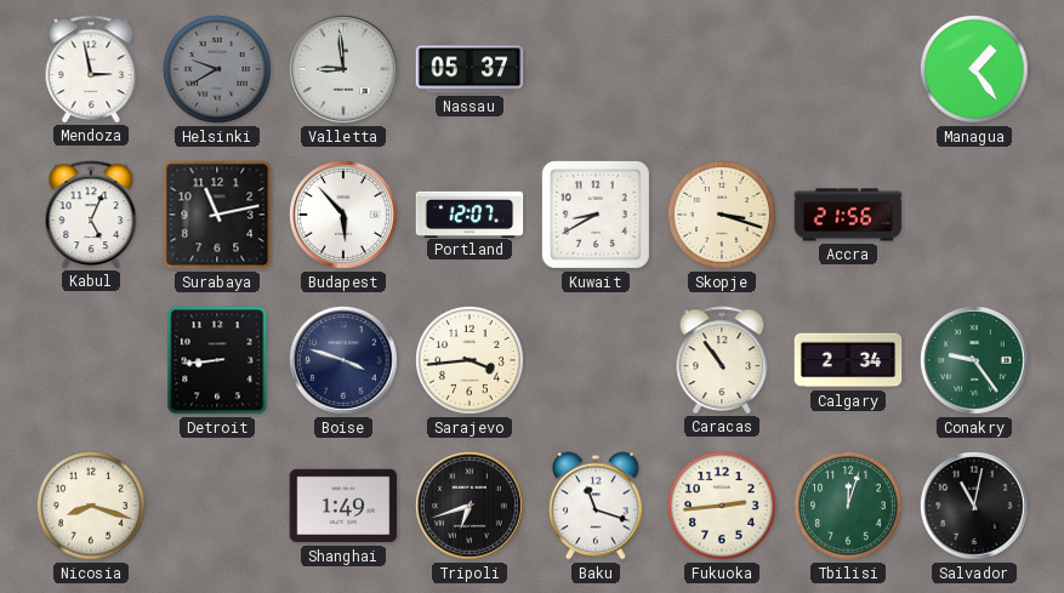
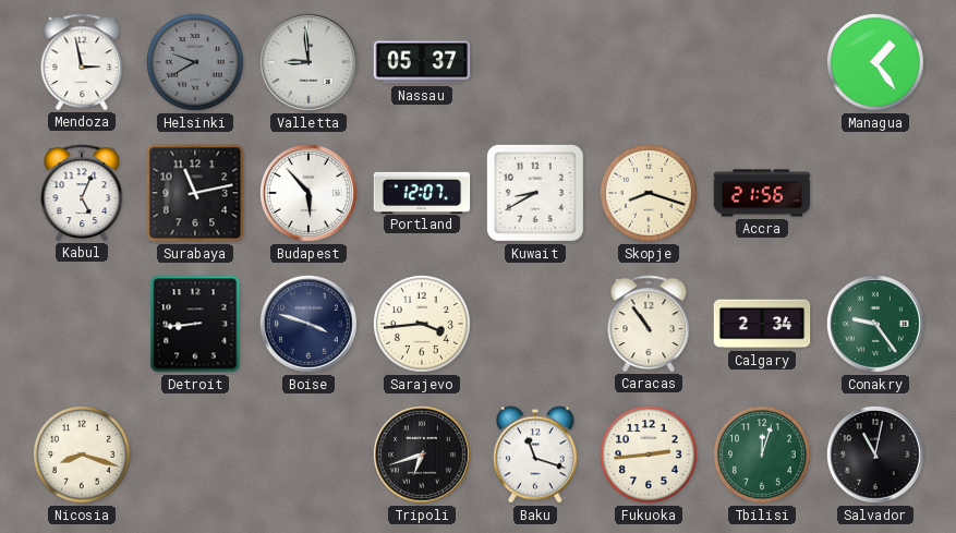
Skopje: 3:18 -> 8:18
Shanghai: 1:49 -> none
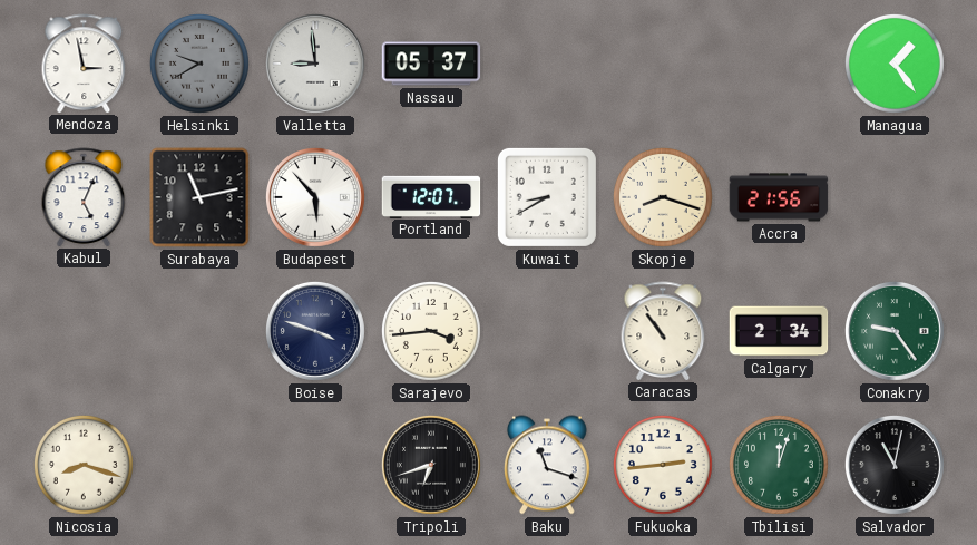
Detroit: 8:44 -> none
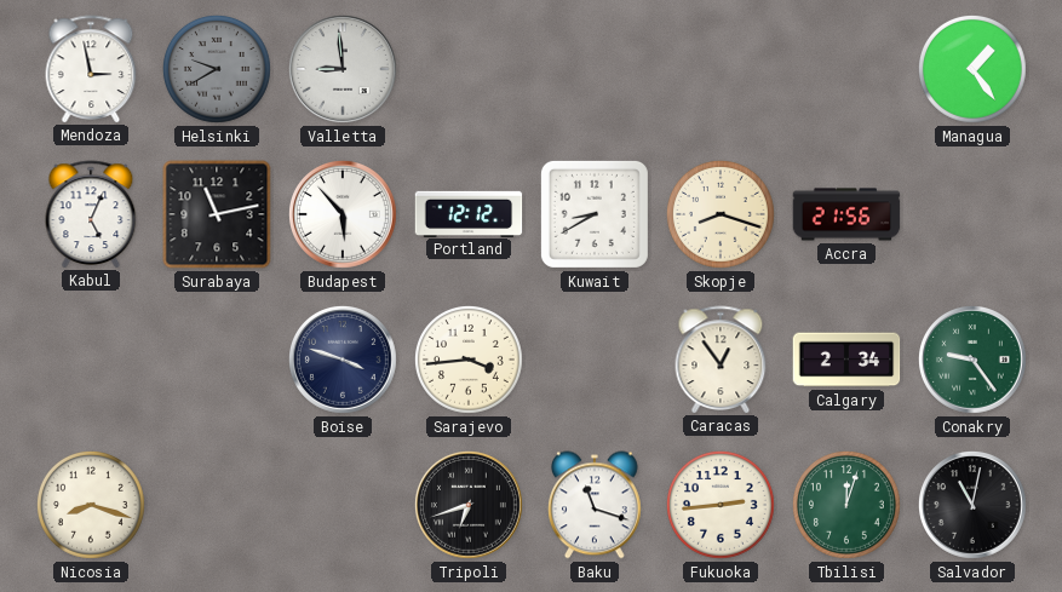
Nassau: 05:37 -> none
Portland: 12:07 -> 12:12
Caracas: 10:54 -> 12:54
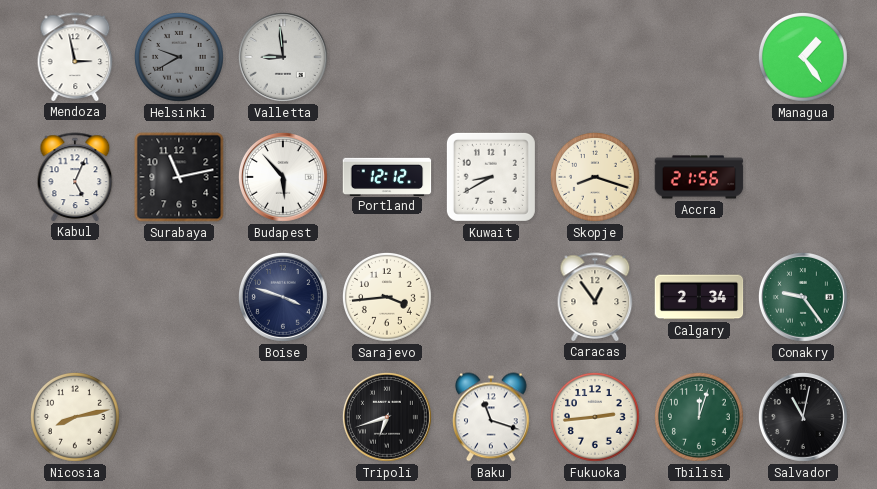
Nicosia: 8:18 -> 8:13
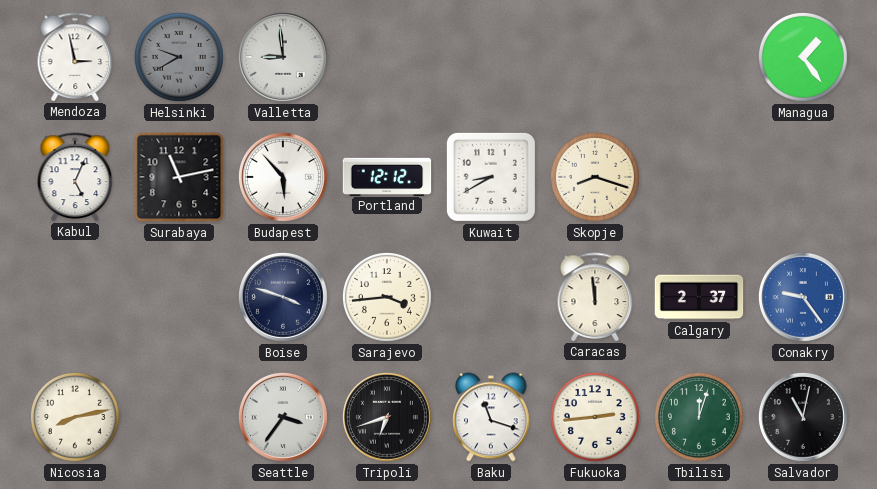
Accra: 21:56 -> none
Caracas: 12:54 -> 11:59
Calgary: 2:34 -> 2:37
Conakry dial: green -> blue
Seattle: none -> 3:36
